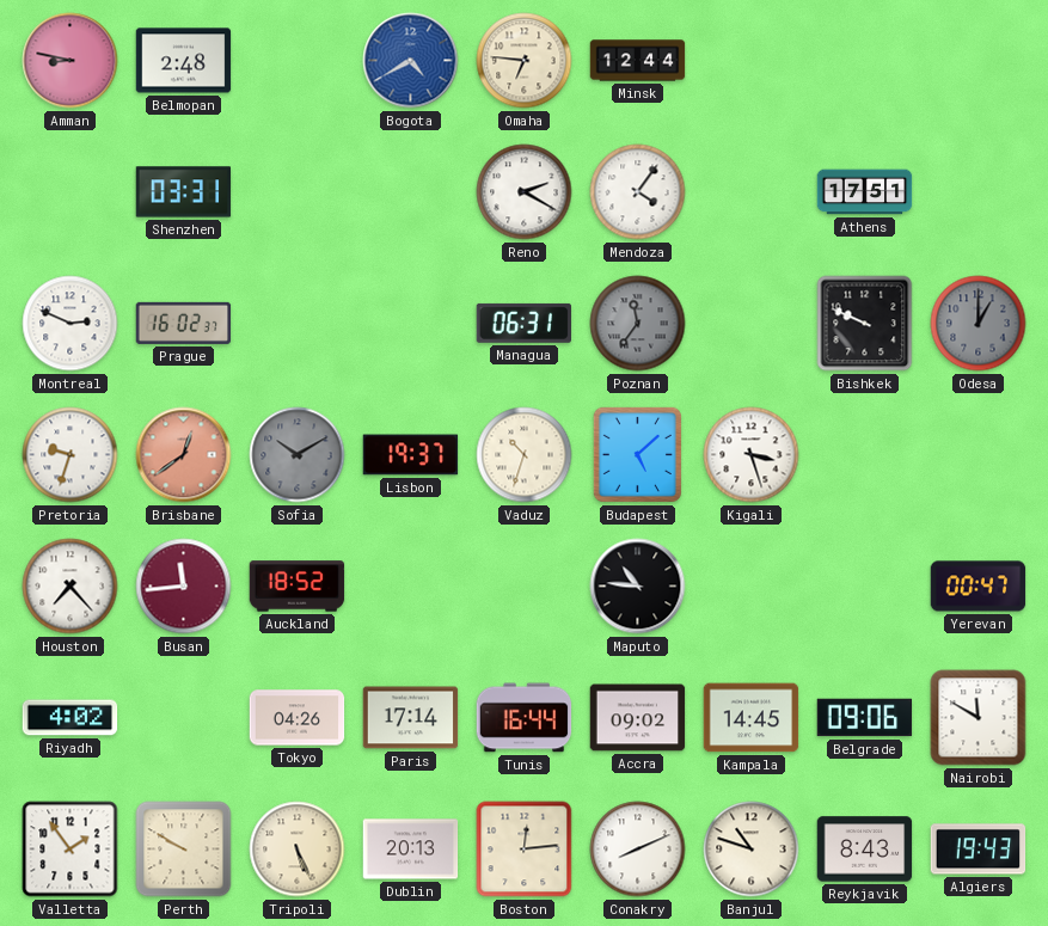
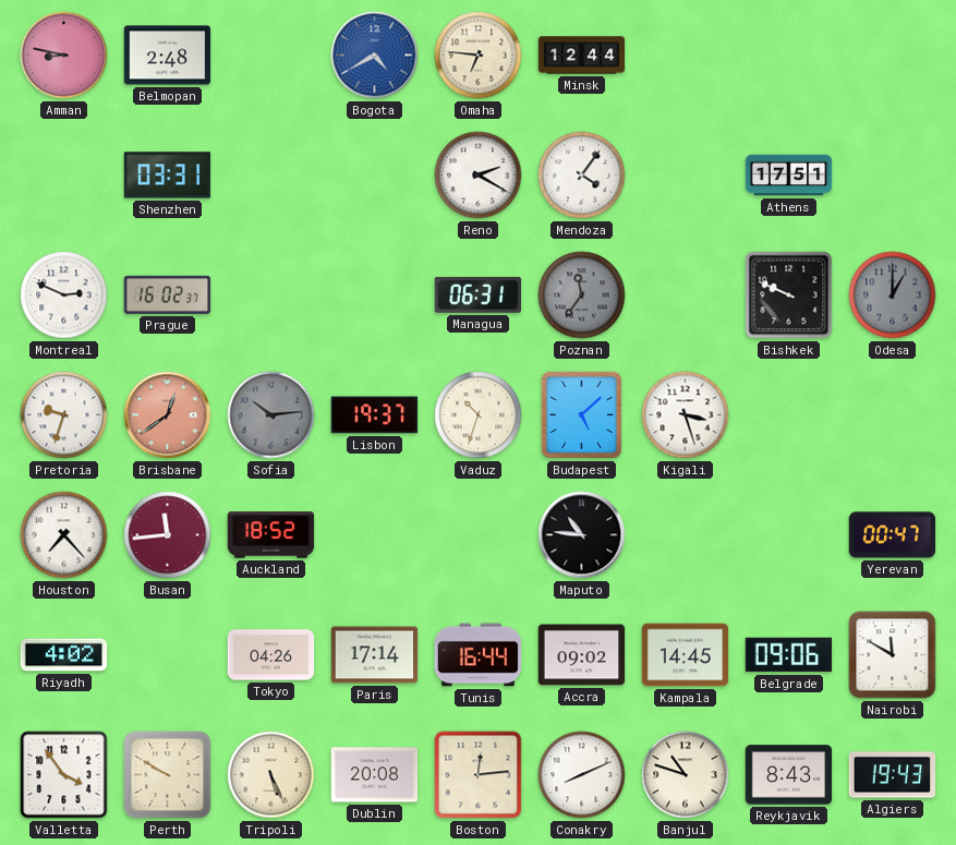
Sofia: 10:10 -> 10:14
Valletta: 1:54 -> 3:54
Dublin: 20:13 -> 20:08
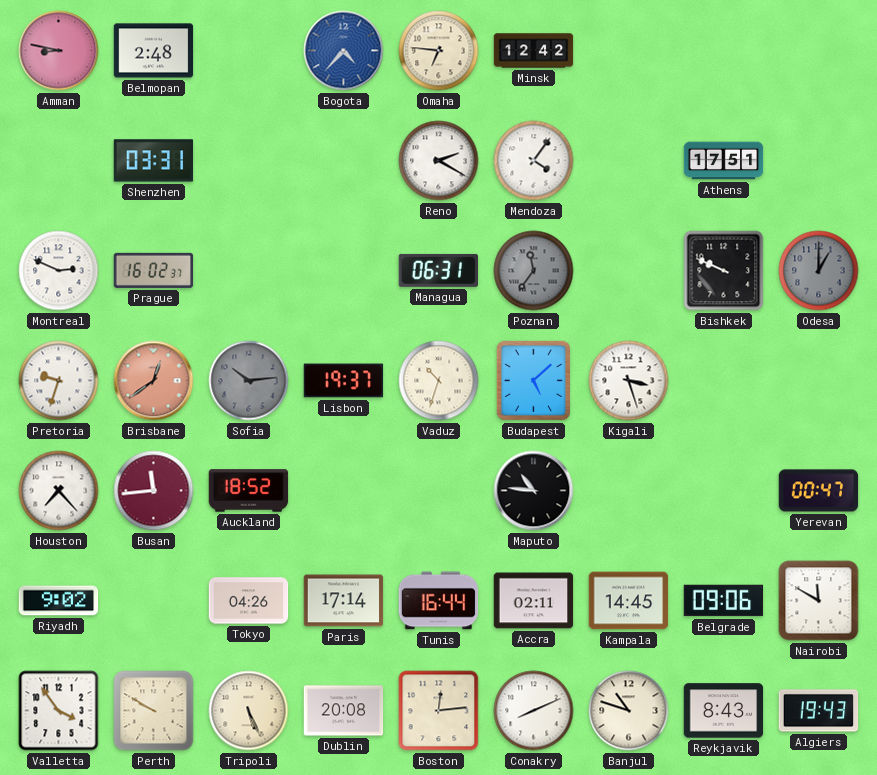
Bogota: 4:40 -> 4:37
Minsk: 12:44 -> 12:42
Riyadh: 4:02 -> 9:02
Accra: 09:02 -> 02:11
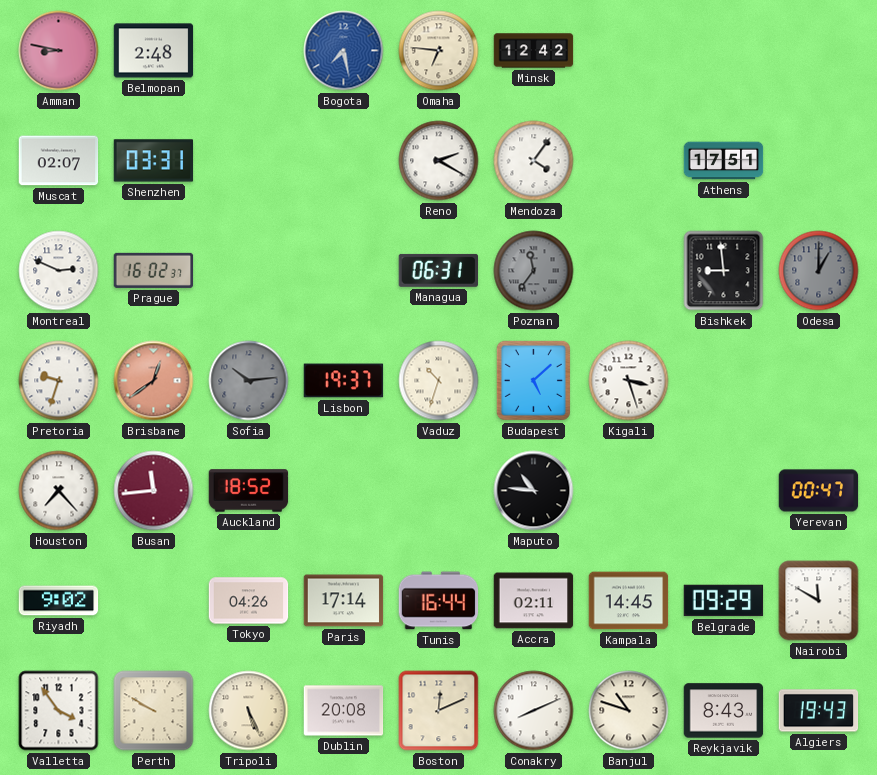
Bogota: 4:37 -> 7:28
Muscat: none -> 02:07
Bishkek: 9:49 -> 8:59
Belgrade: 09:06 -> 09:29
Boston: 12:14 -> 12:11
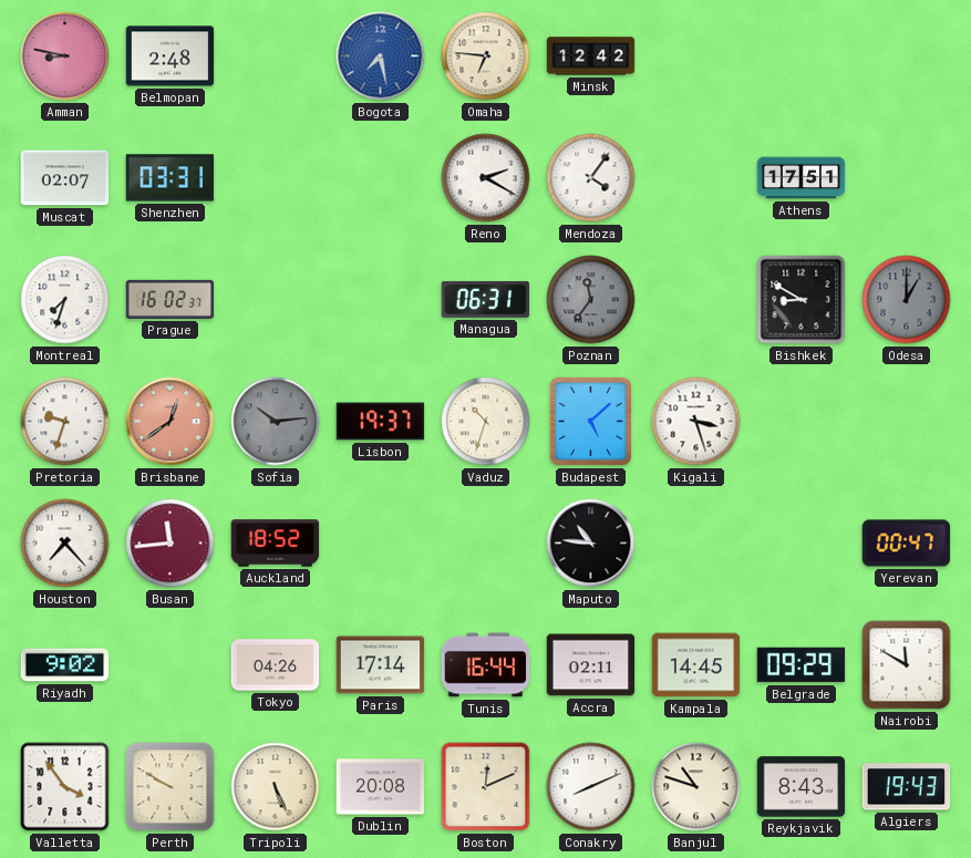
Montreal: 2:49 -> 7:33
Bishkek: 8:59 -> 8:50
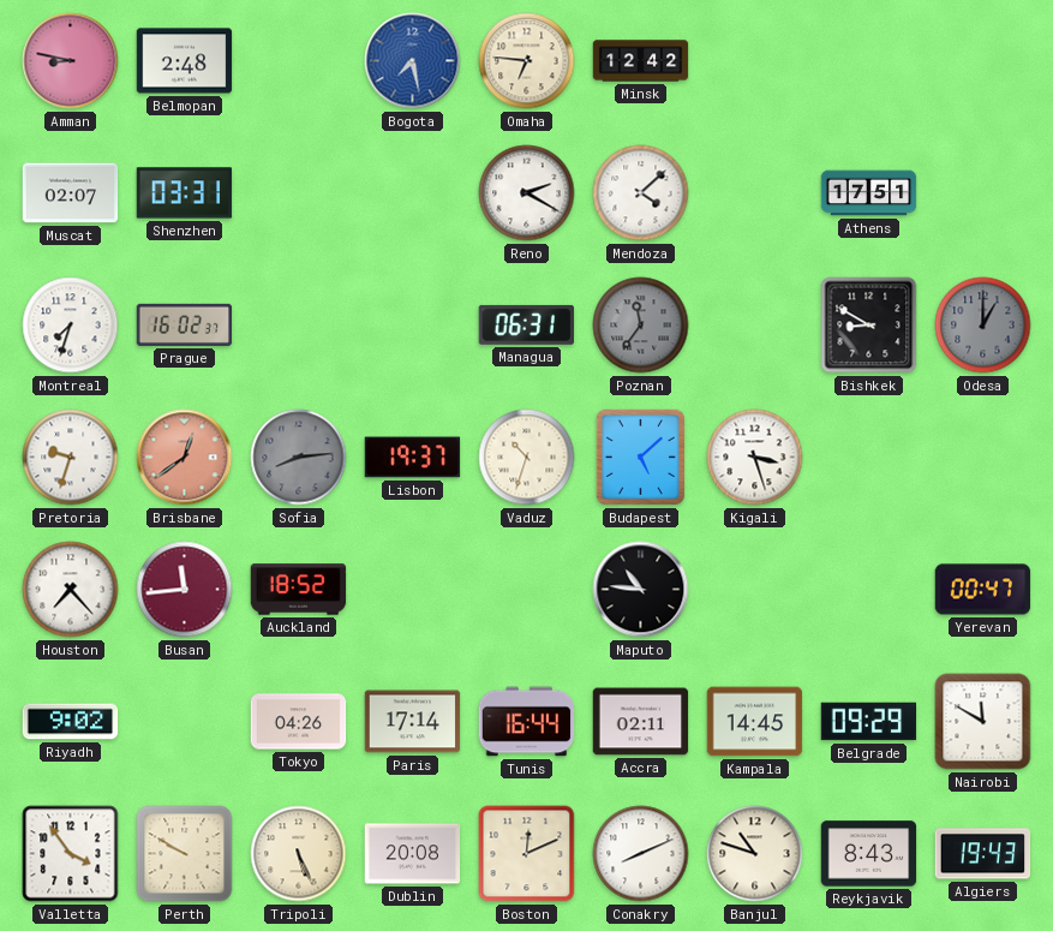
Mendoza: 4:06 -> 4:08
Sofia: 10:14 -> 8:14
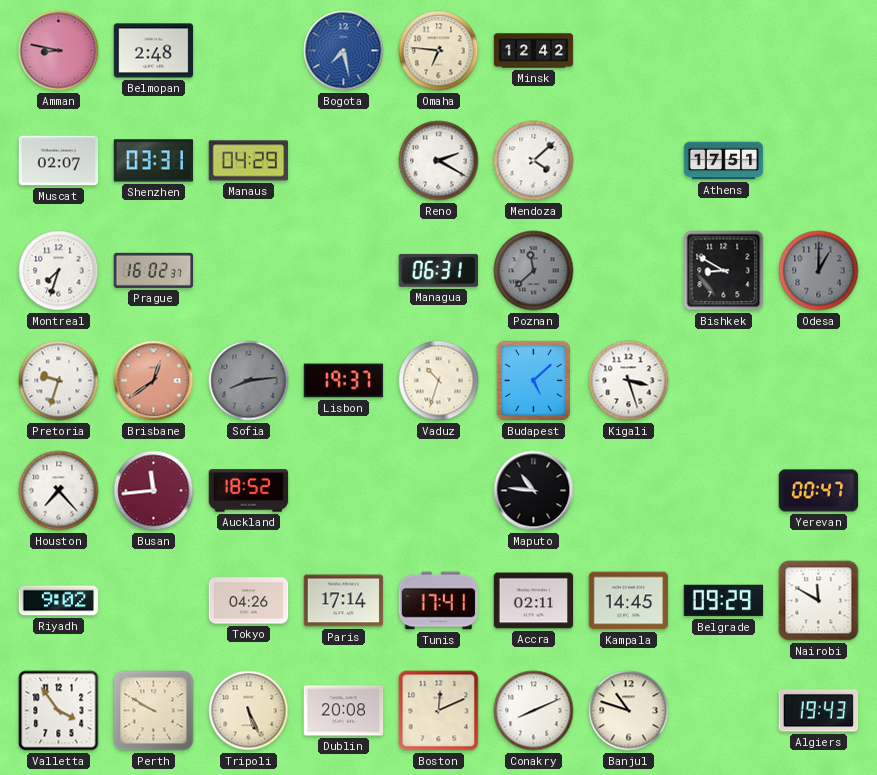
Manaus: none -> 04:29
Poznan: 11:36 -> 11:38
Tunis: 16:44 -> 17:41
Reykjavik: 8:43 -> none
